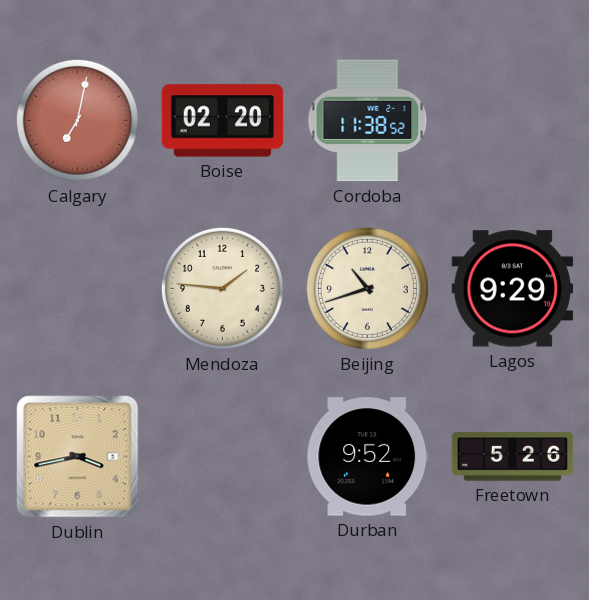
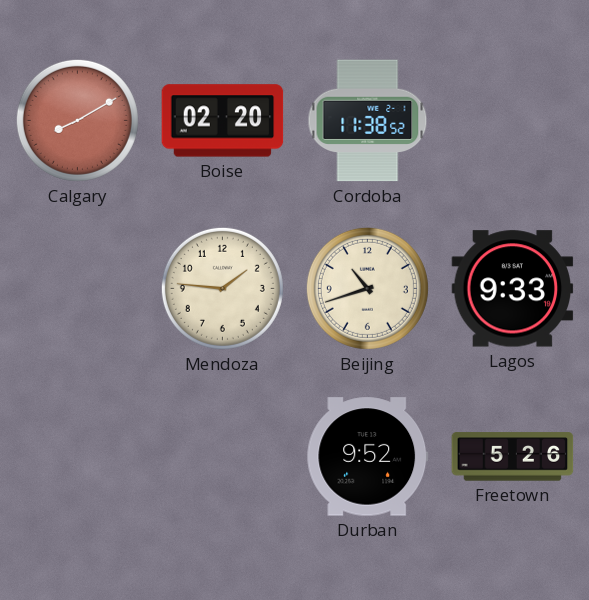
Calgary: 7:02 -> 8:10
Lagos: 9:29 -> 9:33
Dublin: 3:43 -> none
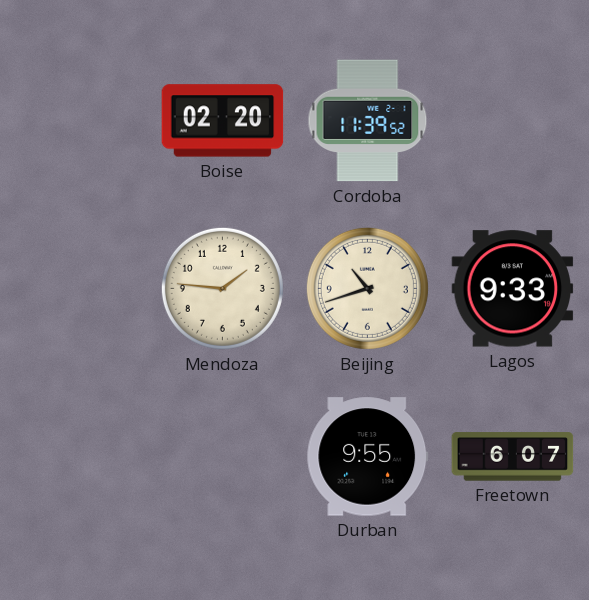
Calgary: 8:10 -> none
Cordoba: 11:38 -> 11:39
Durban: 9:52 -> 9:55
Freetown: 5:26 -> 6:07
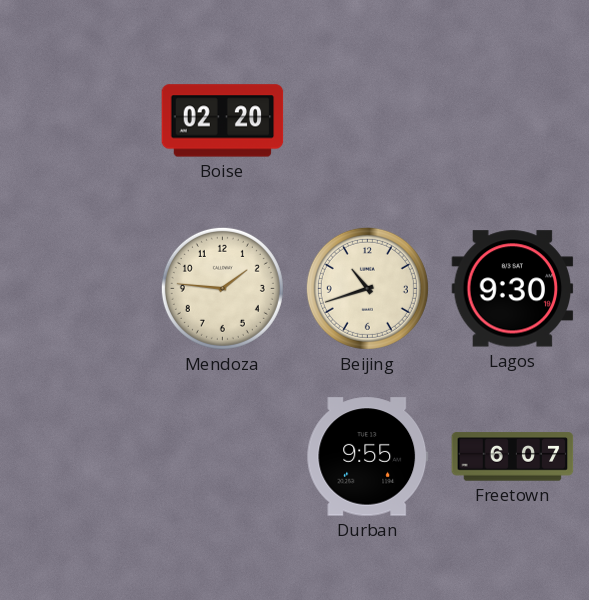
Cordoba: 11:39 -> none
Lagos: 9:33 -> 9:30
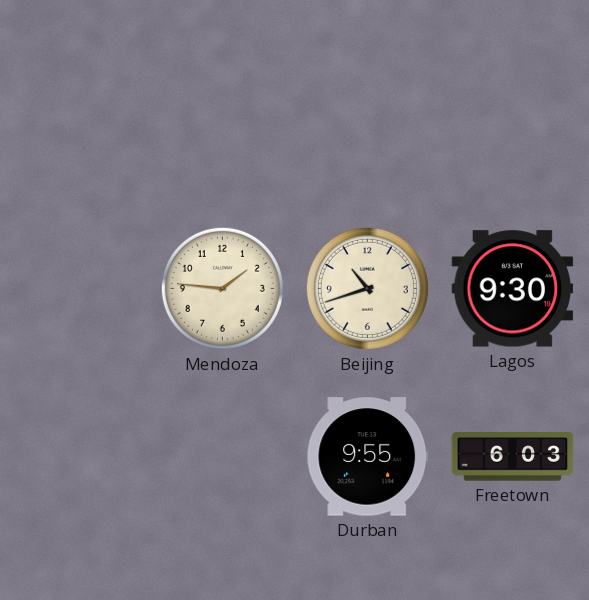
Boise: 02:20 -> none
Freetown: 6:07 -> 6:03
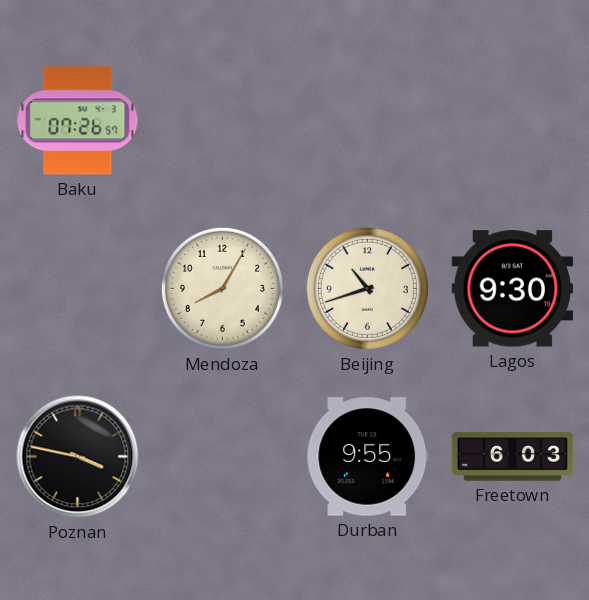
Baku: none -> 07:26
Mendoza: 1:46 -> 8:05
Poznan: none -> 3:47
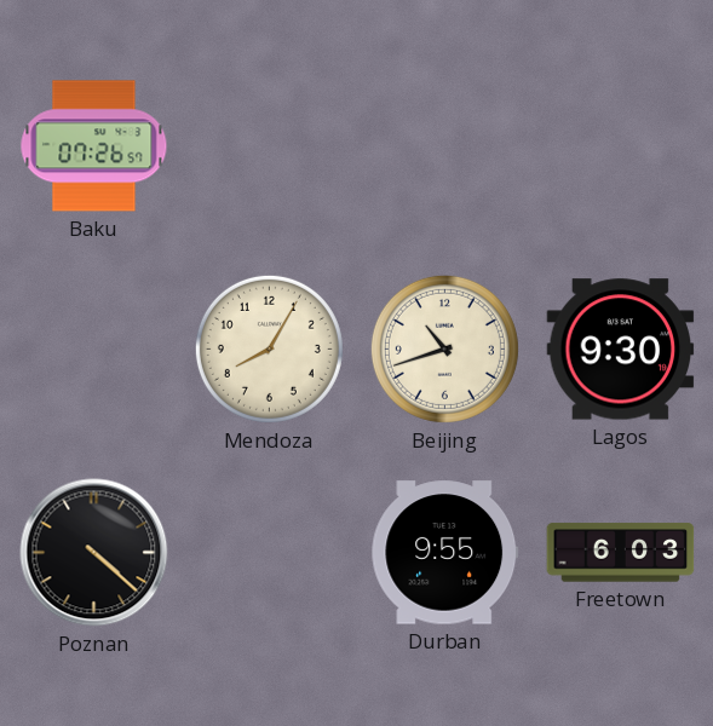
Poznan: 3:47 -> 4:22
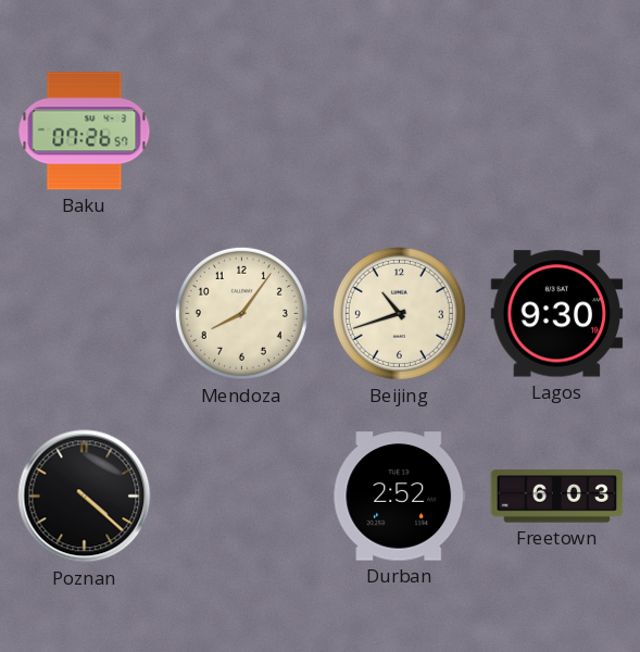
Mendoza: 8:05 -> 8:06
Durban: 9:55 -> 2:52
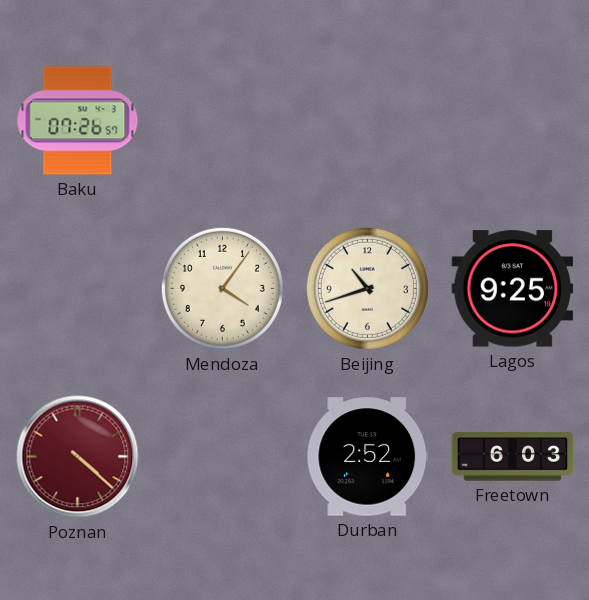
Mendoza: 8:06 -> 4:06
Lagos: 9:30 -> 9:25
Poznan dial: black -> burgundy
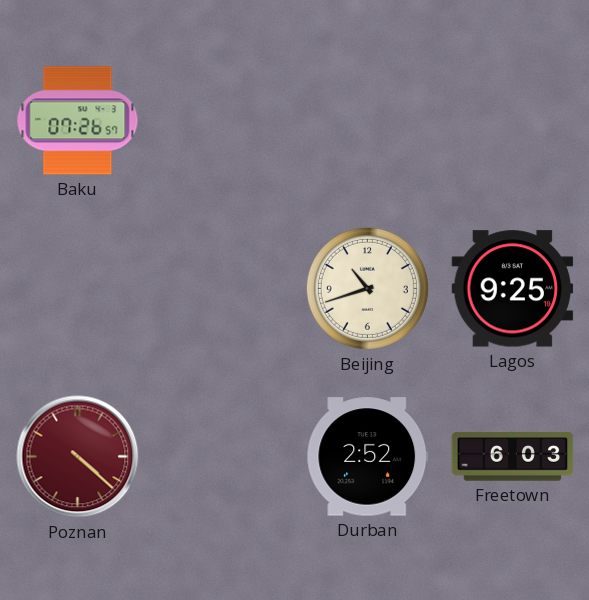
Mendoza: 4:06 -> none
